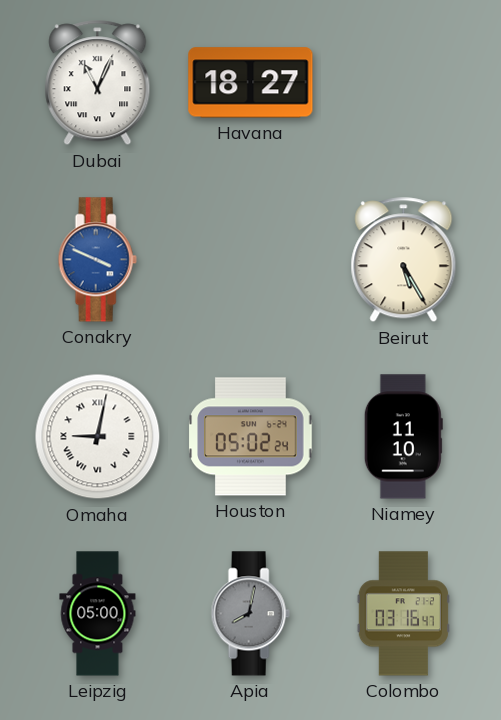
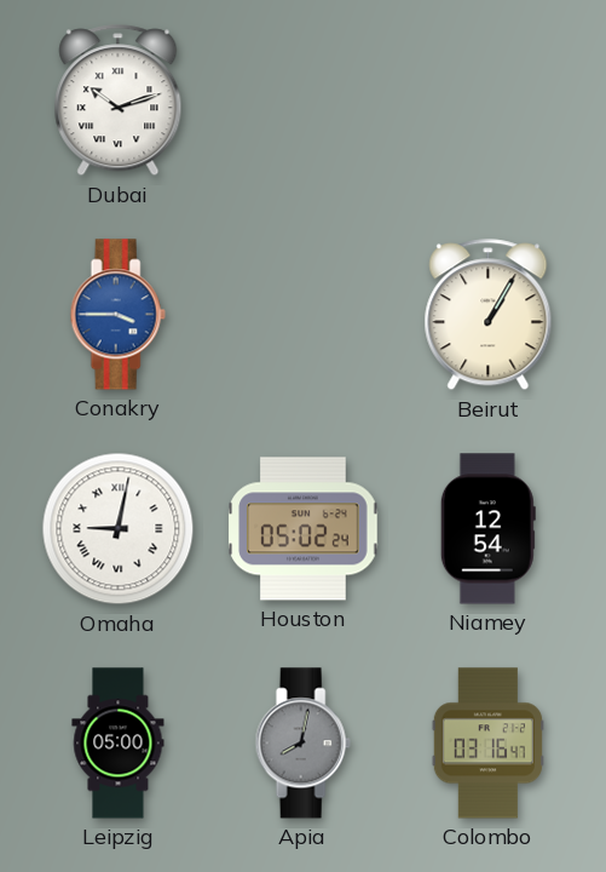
Dubai: 11:04 -> 10:12
Havana: 18:27 -> none
Conakry: 3:49 -> 3:45
Beirut: 5:25 -> 1:05
Niamey: 11:10 -> 12:54
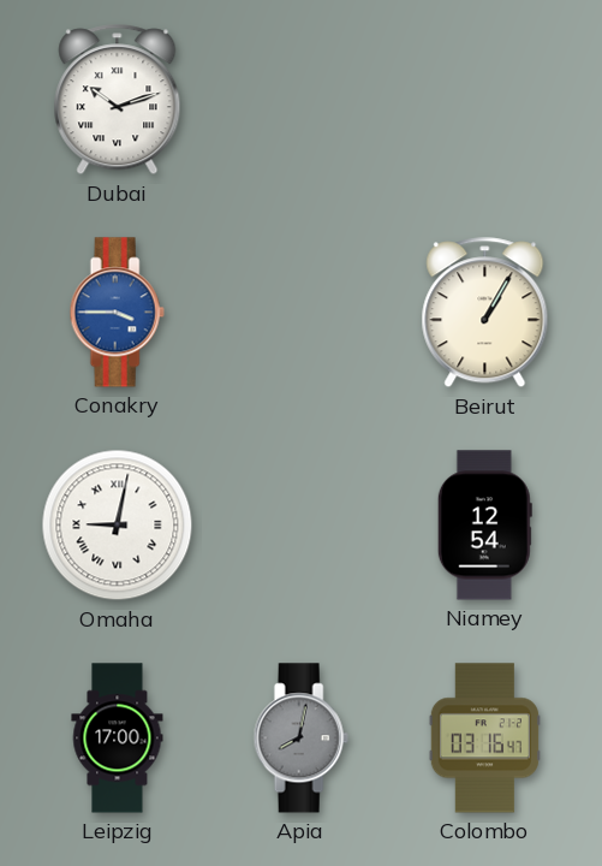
Houston: 05:02 -> none
Leipzig: 05:00 -> 17:00
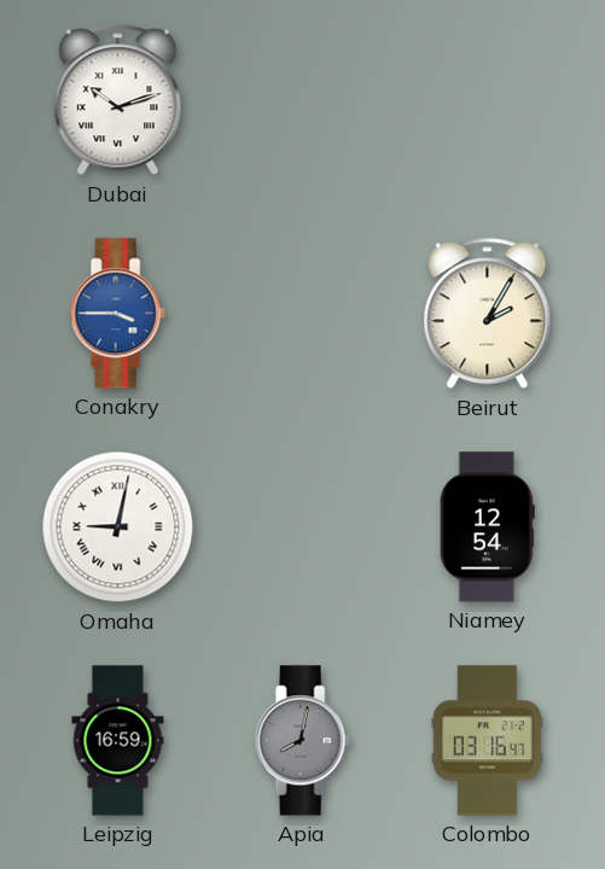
Beirut: 1:05 -> 2:05
Leipzig: 17:00 -> 16:59
